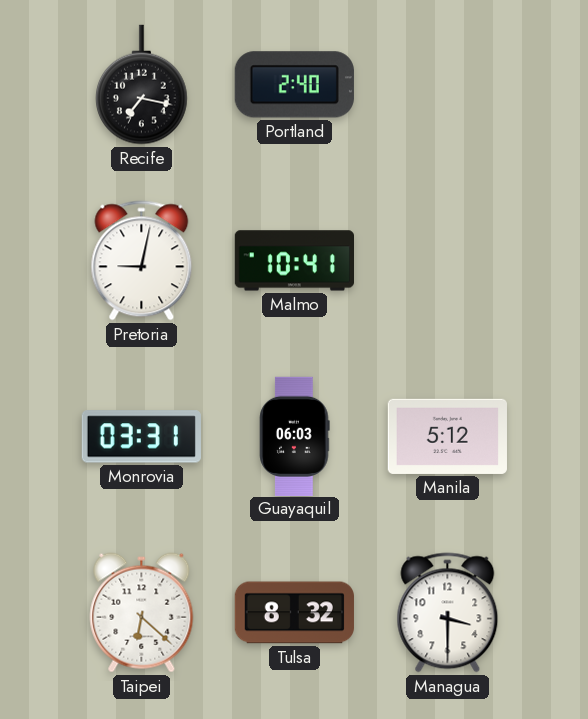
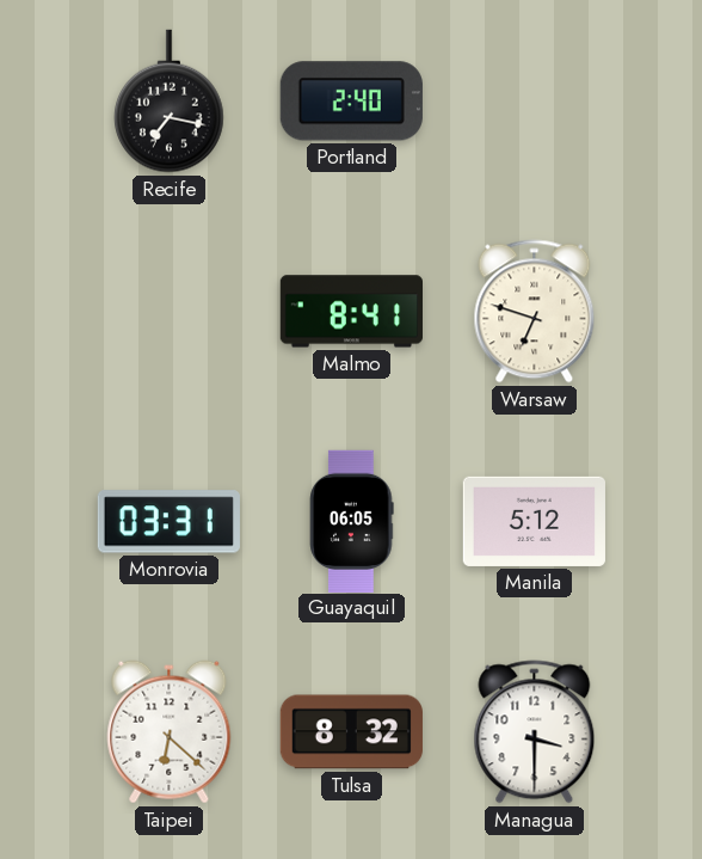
Pretoria: 9:02 -> none
Malmo: 10:41 -> 8:41
Warsaw: none -> 6:48
Guayaquil: 06:03 -> 06:05
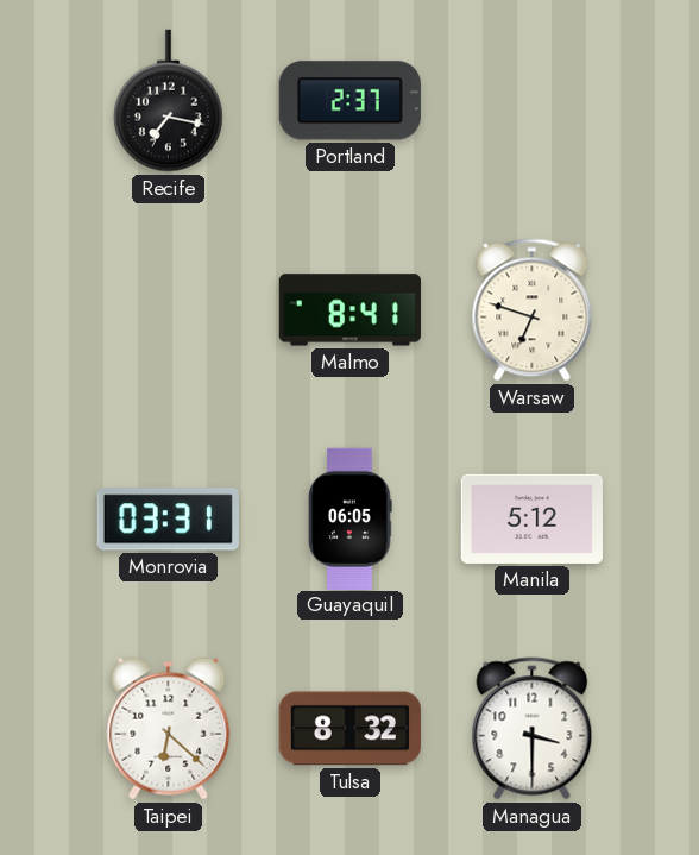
Portland: 2:40 -> 2:37
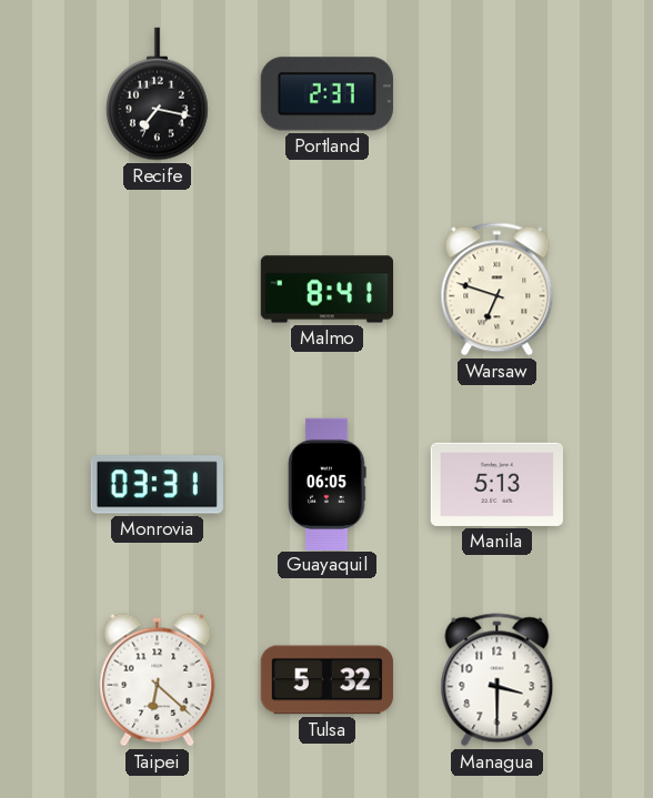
Manila: 5:12 -> 5:13
Tulsa: 8:32 -> 5:32
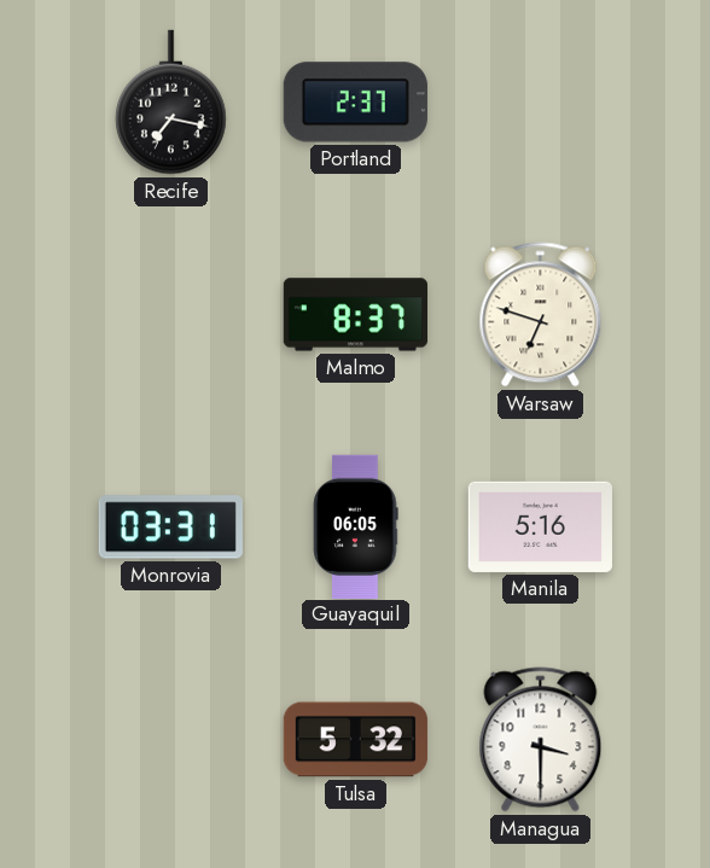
Malmo: 8:41 -> 8:37
Manila: 5:13 -> 5:16
Taipei: 6:22 -> none
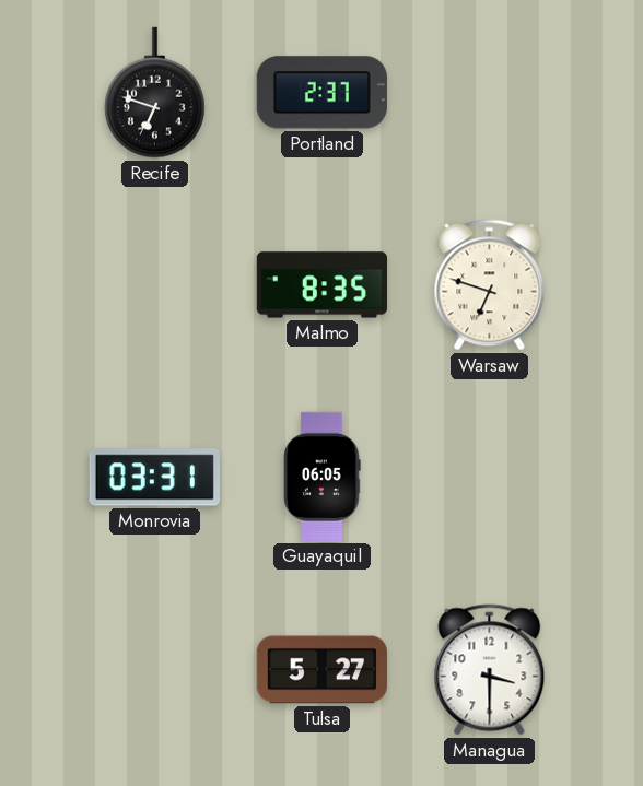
Recife: 7:17 -> 6:48
Malmo: 8:37 -> 8:35
Manila: 5:16 -> none
Tulsa: 5:32 -> 5:27
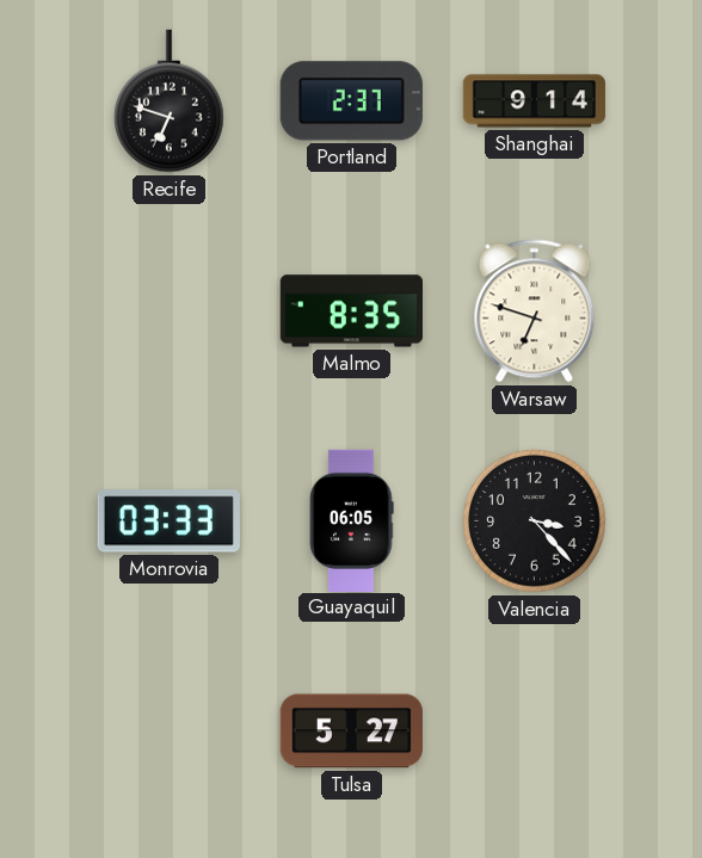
Shanghai: none -> 9:14
Monrovia: 03:31 -> 03:33
Valencia: none -> 3:23
Managua: 3:30 -> none
